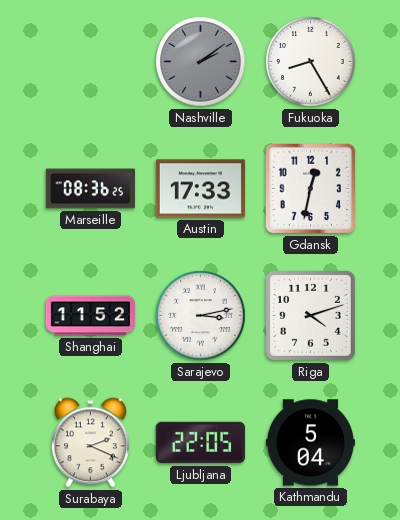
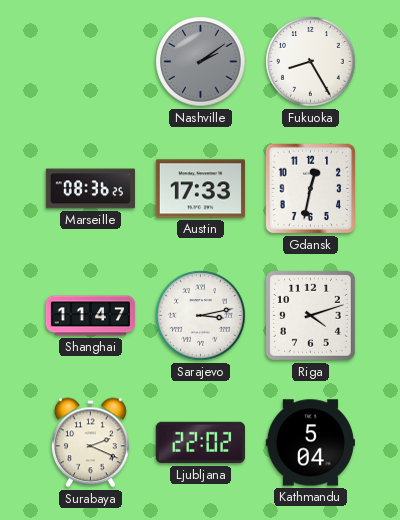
Shanghai: 11:52 -> 11:47
Ljubljana: 22:05 -> 22:02
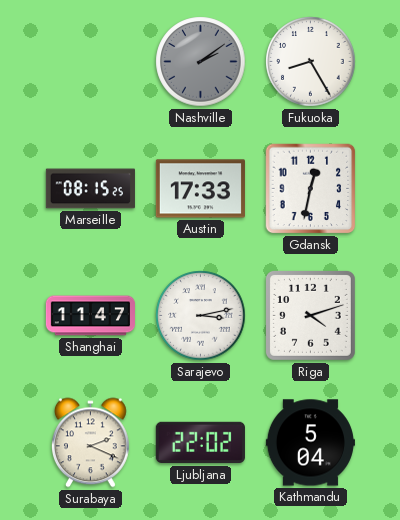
Marseille: 08:36 -> 08:15
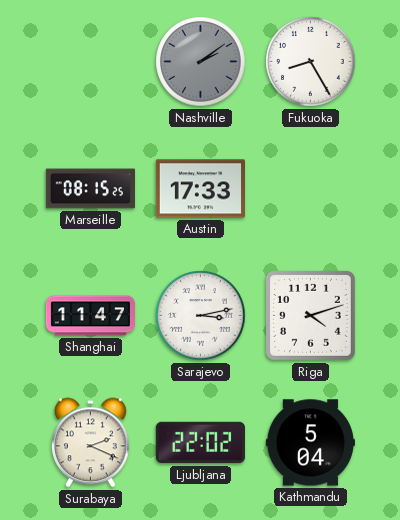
Gdansk: 12:32 -> none
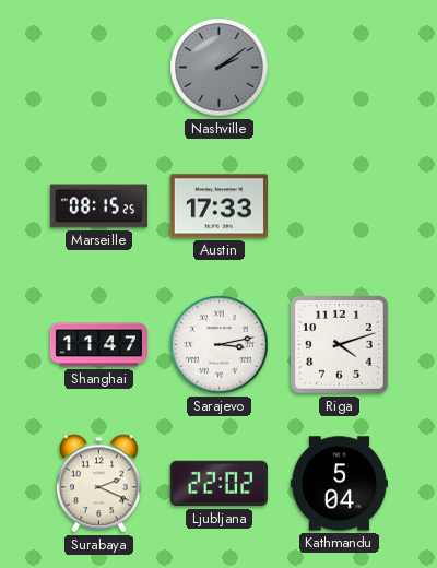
Fukuoka: 8:25 -> none
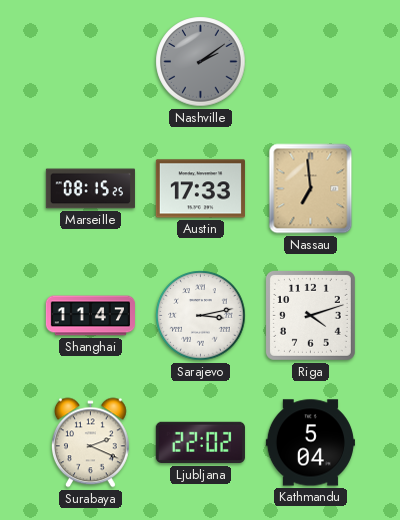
Nassau: none -> 6:59
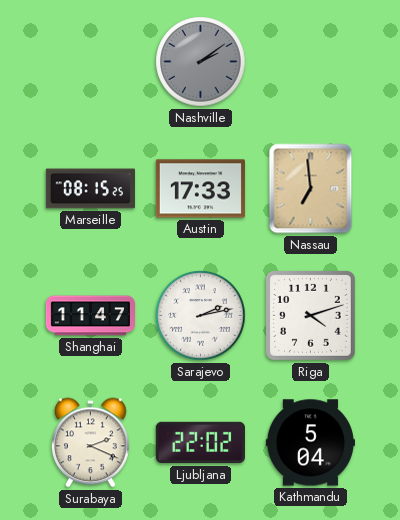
Sarajevo: 3:13 -> 2:13
